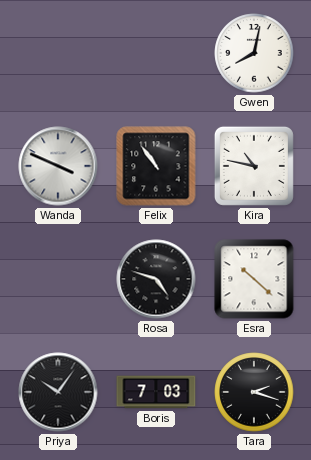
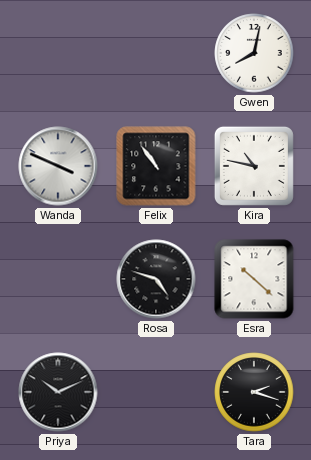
Priya: 10:06 -> 10:11
Boris: 7:03 -> none
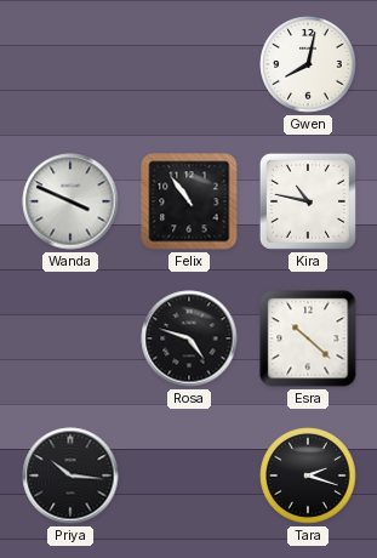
Priya: 10:11 -> 10:16
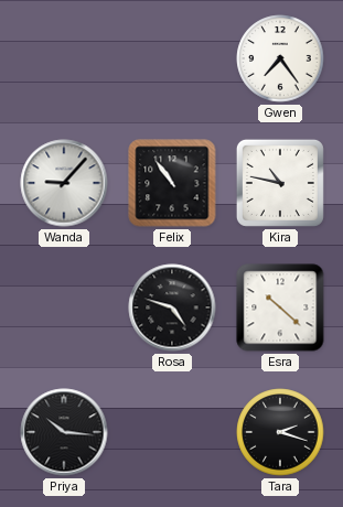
Gwen: 8:02 -> 7:24
Wanda: 3:49 -> 9:07
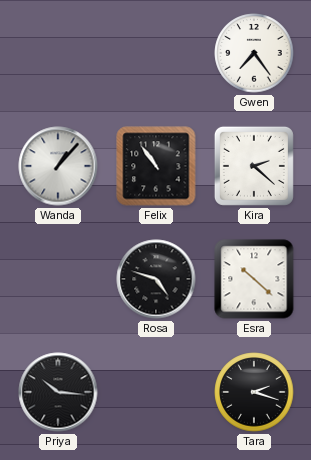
Wanda: 9:07 -> 1:07
Kira: 10:47 -> 2:22
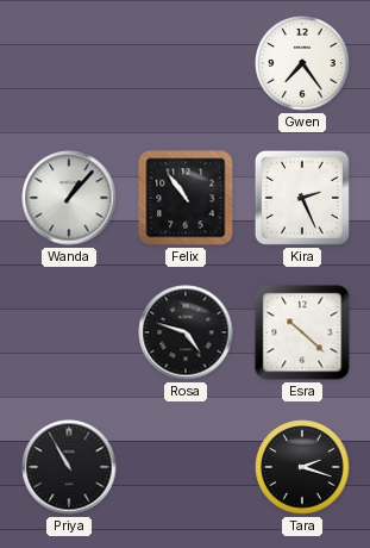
Kira: 2:22 -> 2:26
Priya: 10:16 -> 10:55
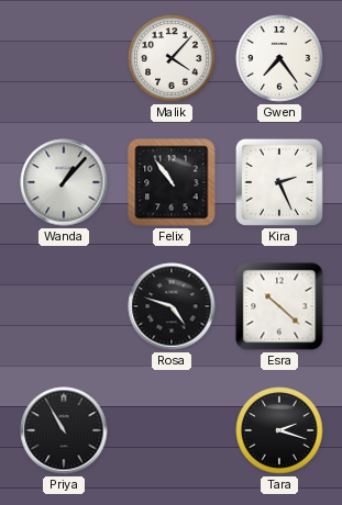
Malik: none -> 4:07
